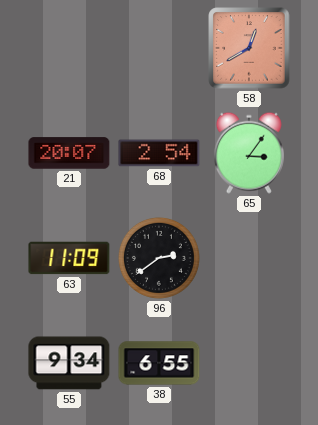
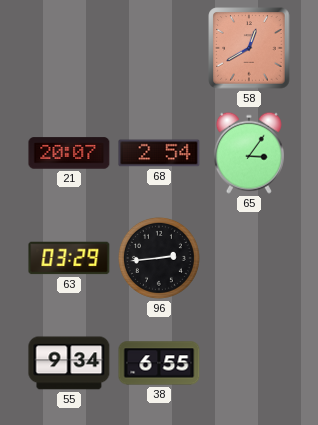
63: 11:09 -> 03:29
96: 2:39 -> 2:44
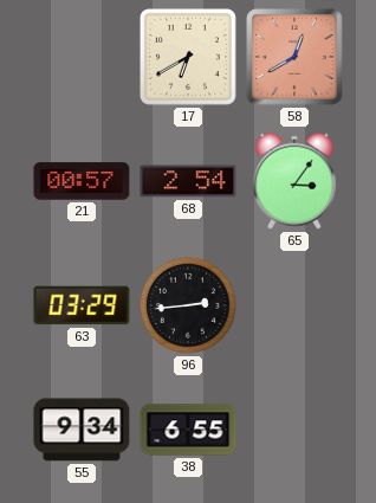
17: none -> 6:40
21: 20:07 -> 00:57
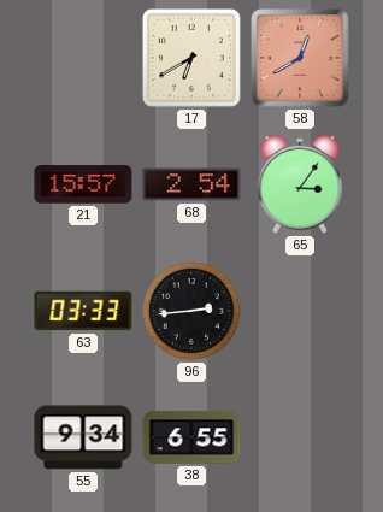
21: 00:57 -> 15:57
63: 03:29 -> 03:33
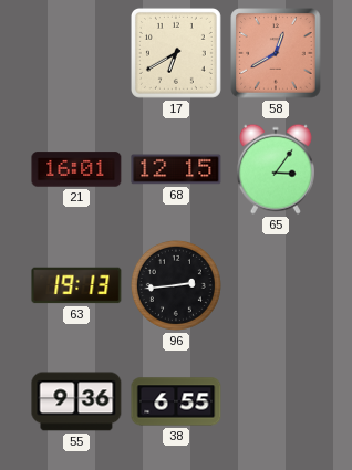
21: 15:57 -> 16:01
68: 2:54 -> 12:15
63: 03:33 -> 19:13
55: 9:34 -> 9:36
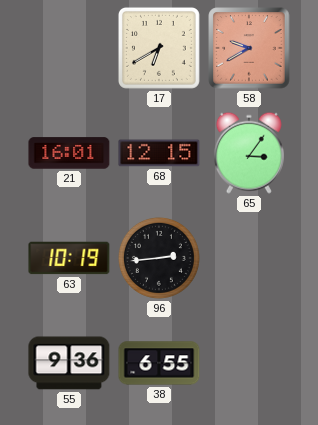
58: 12:40 -> 9:40
63: 19:13 -> 10:19
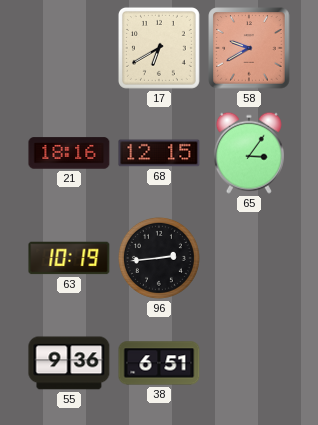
21: 16:01 -> 18:16
38: 6:55 -> 6:51
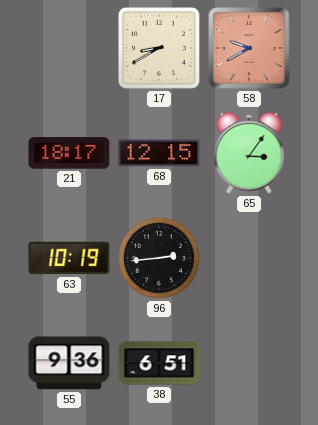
17: 6:40 -> 8:40
21: 18:16 -> 18:17
